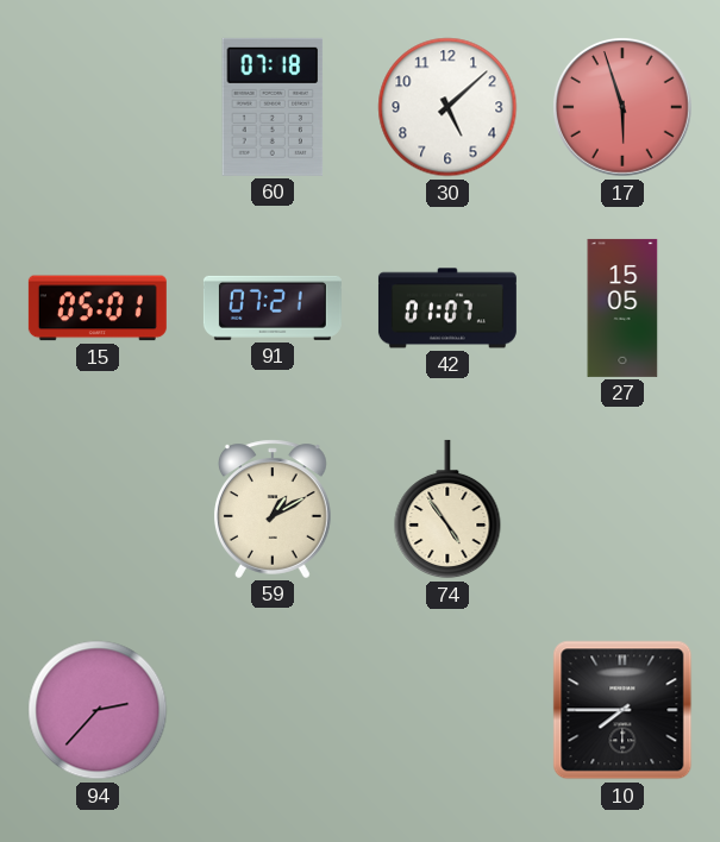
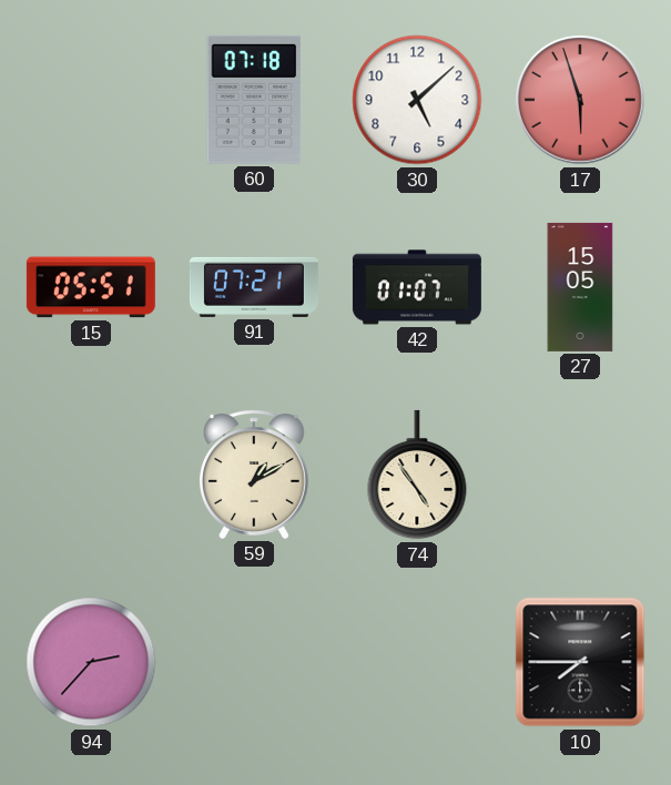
15: 05:01 -> 05:51
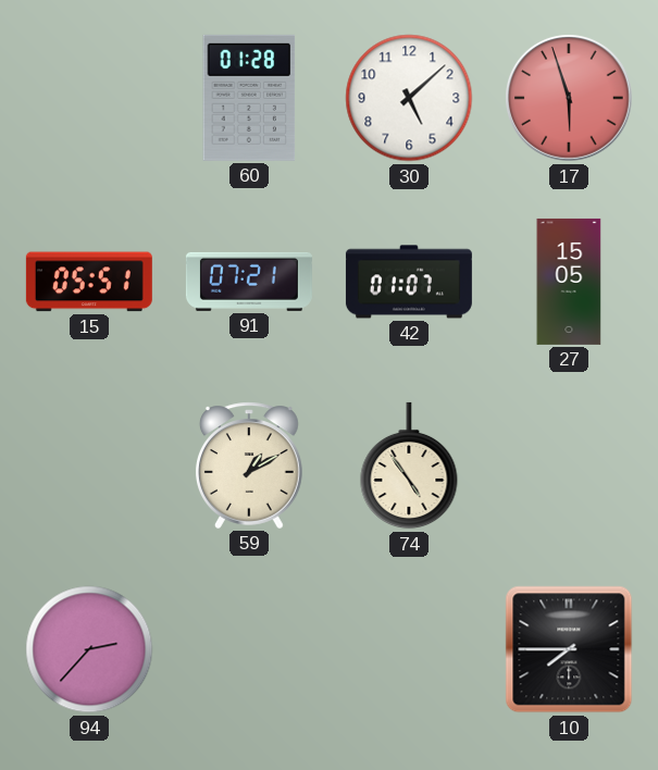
60: 07:18 -> 01:28
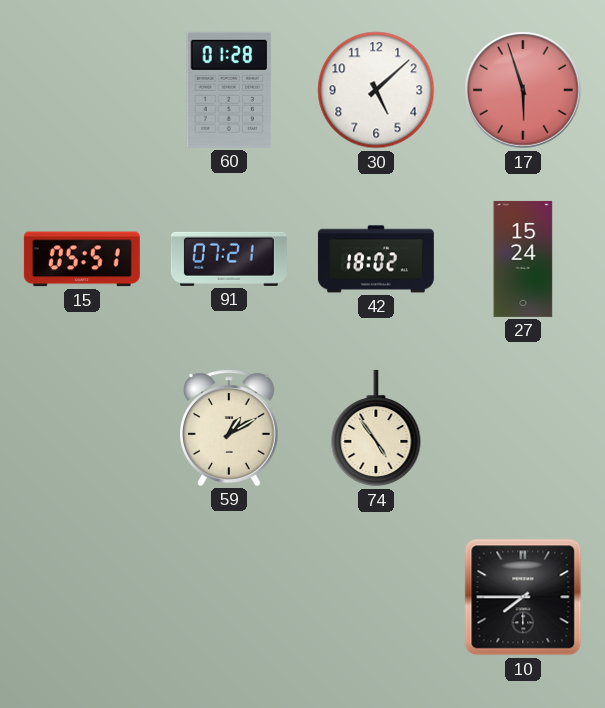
42: 01:07 -> 18:02
27: 15:05 -> 15:24
94: 2:37 -> none
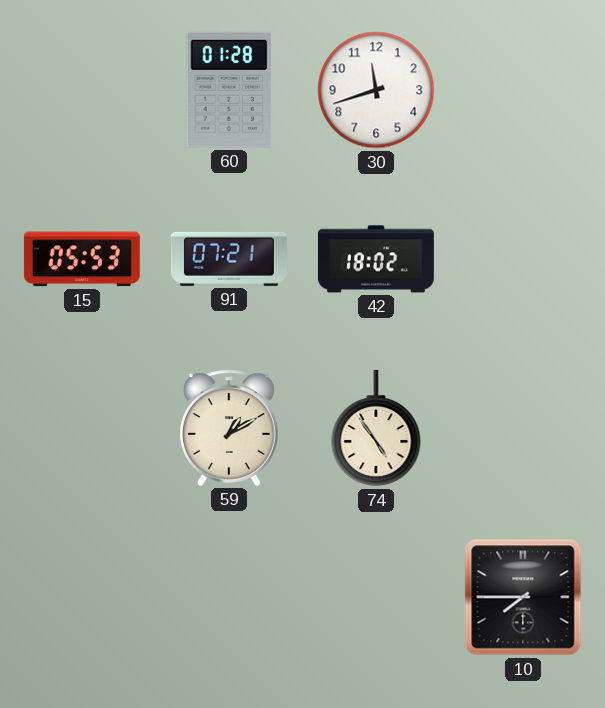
30: 5:08 -> 11:42
17: 5:57 -> none
15: 05:51 -> 05:53
27: 15:24 -> none
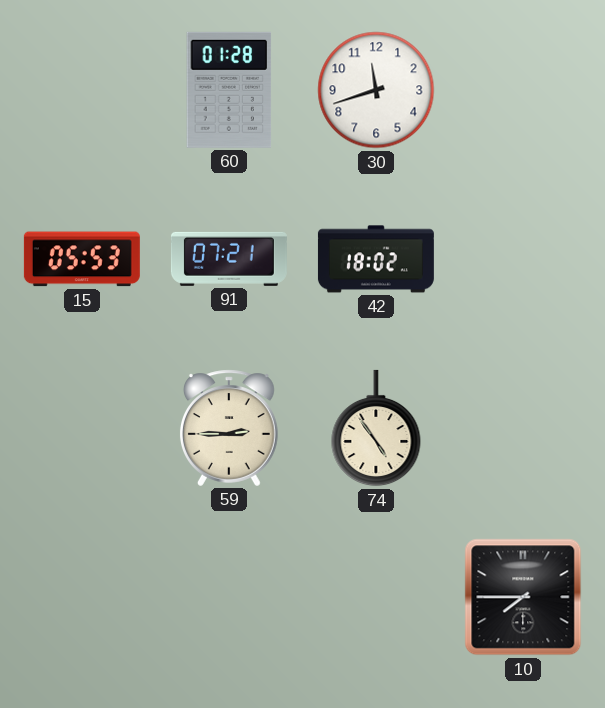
59: 1:10 -> 2:45
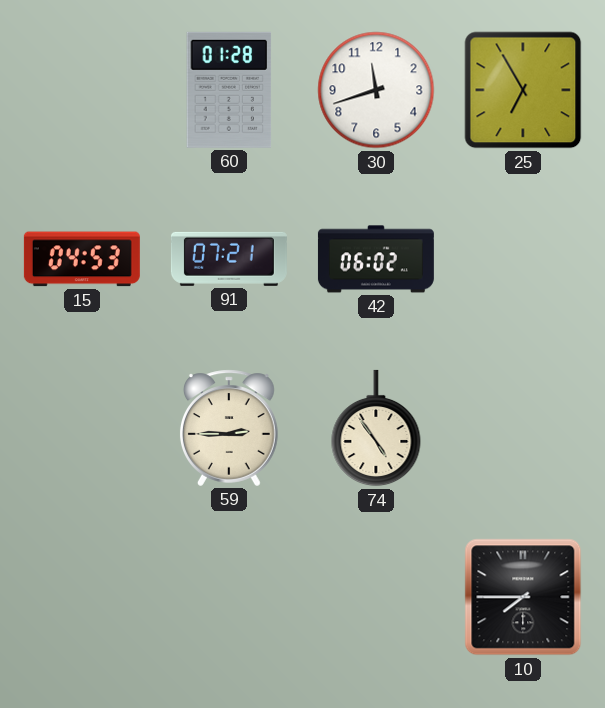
25: none -> 6:55
15: 05:53 -> 04:53
42: 18:02 -> 06:02
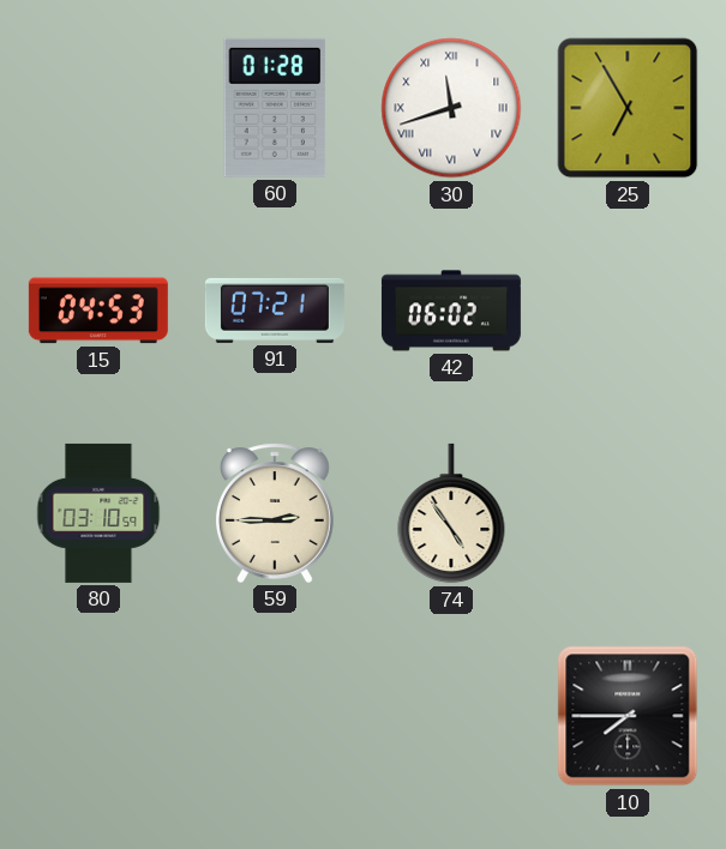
30 numerals: Arabic -> Roman
80: none -> 03:10
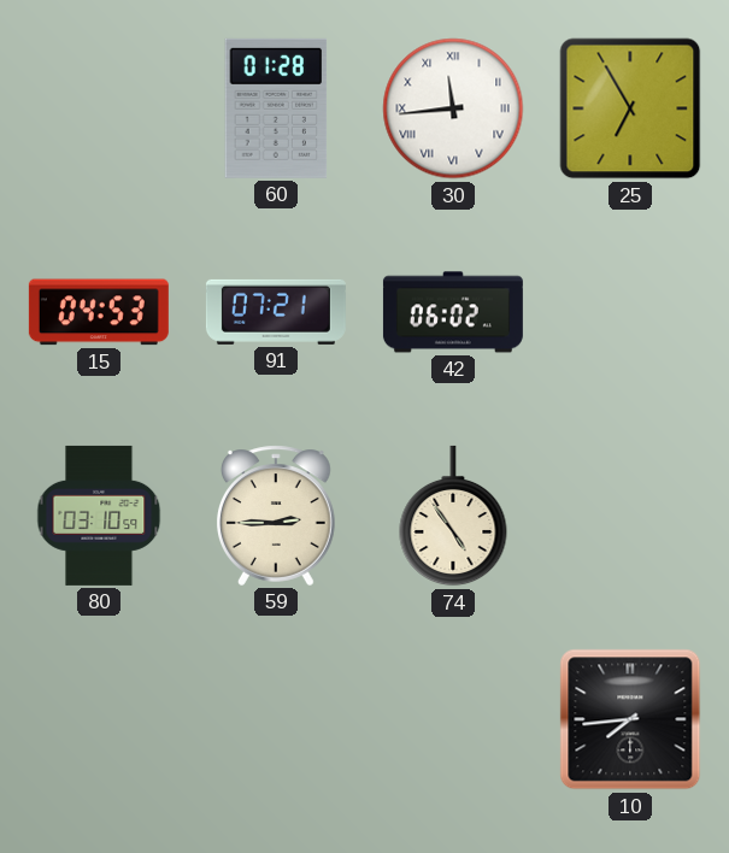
30: 11:42 -> 11:44
10: 7:45 -> 7:44
